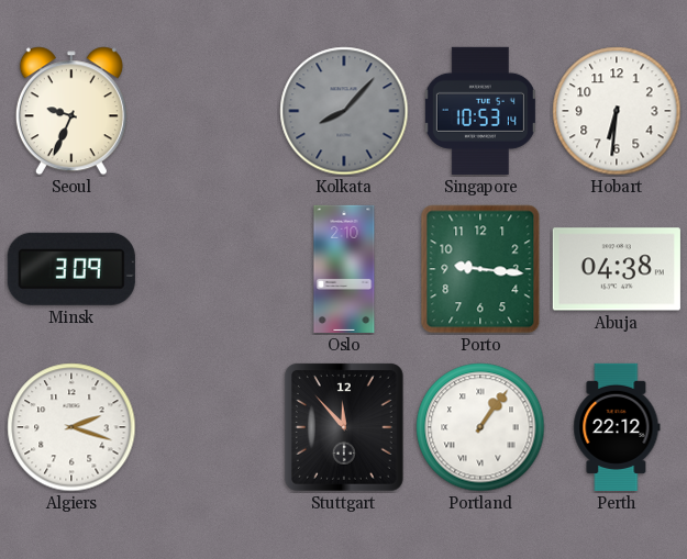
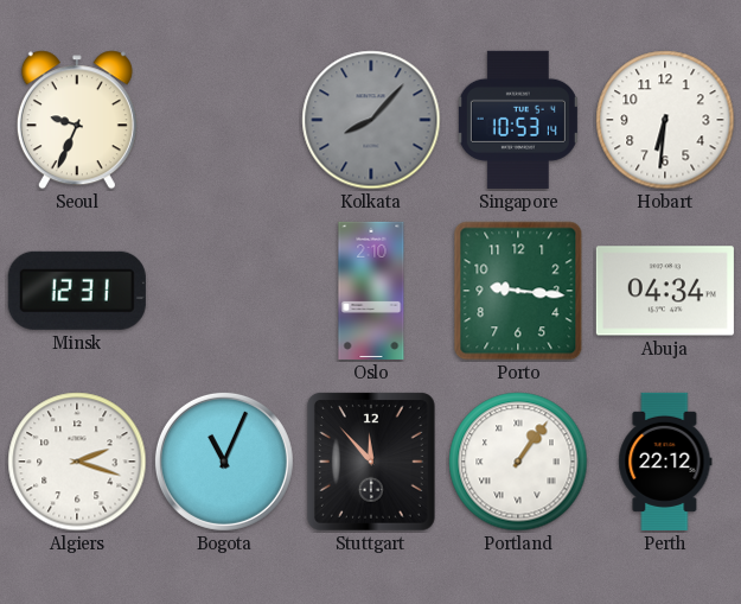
Minsk: 3:09 -> 12:31
Abuja: 04:38 -> 04:34
Bogota: none -> 11:04
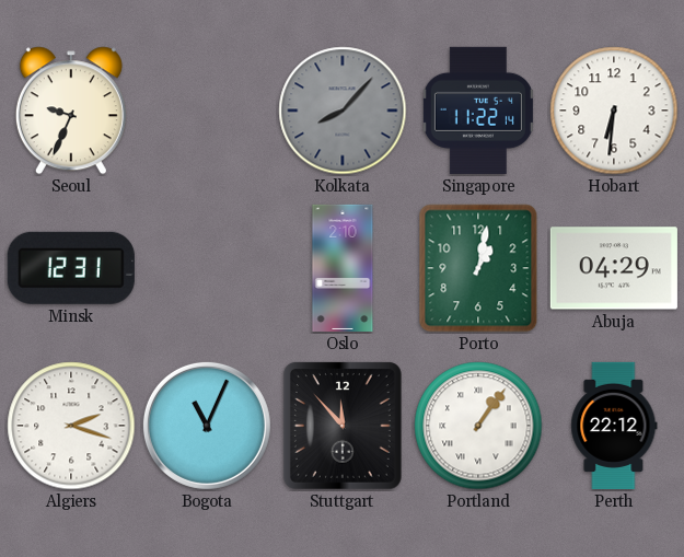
Singapore: 10:53 -> 11:22
Porto: 9:16 -> 1:02
Abuja: 04:34 -> 04:29
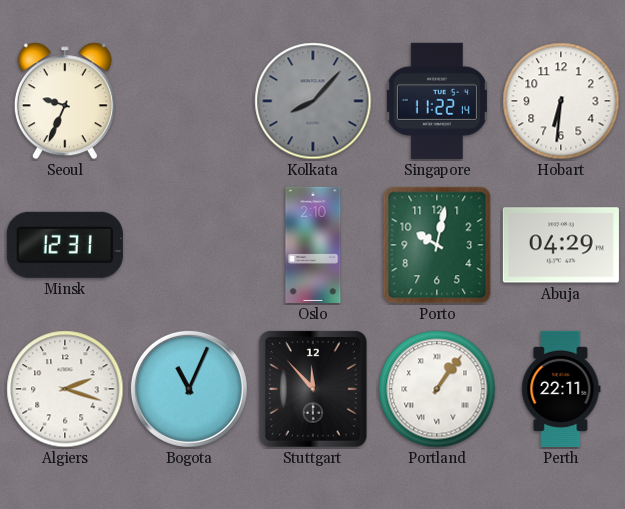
Porto: 1:02 -> 10:02
Perth: 22:12 -> 22:11
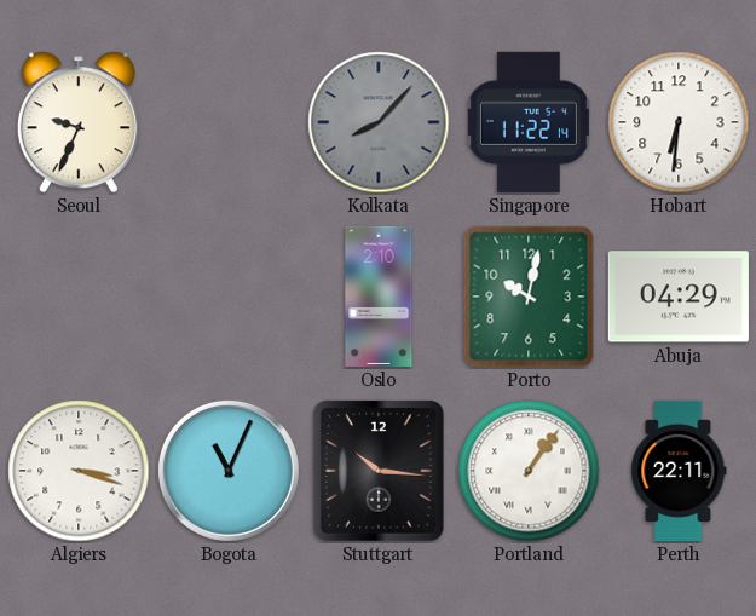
Minsk: 12:31 -> none
Algiers: 2:18 -> 3:18
Stuttgart: 11:53 -> 10:16
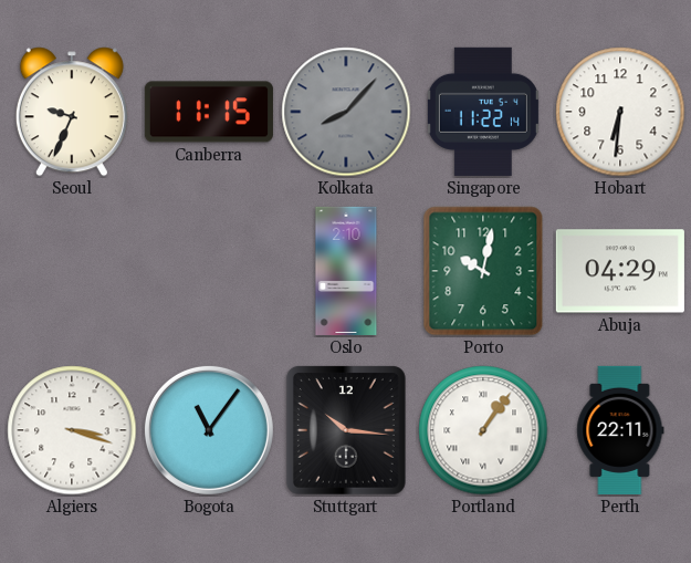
Canberra: none -> 11:15
Bogota: 11:04 -> 11:06
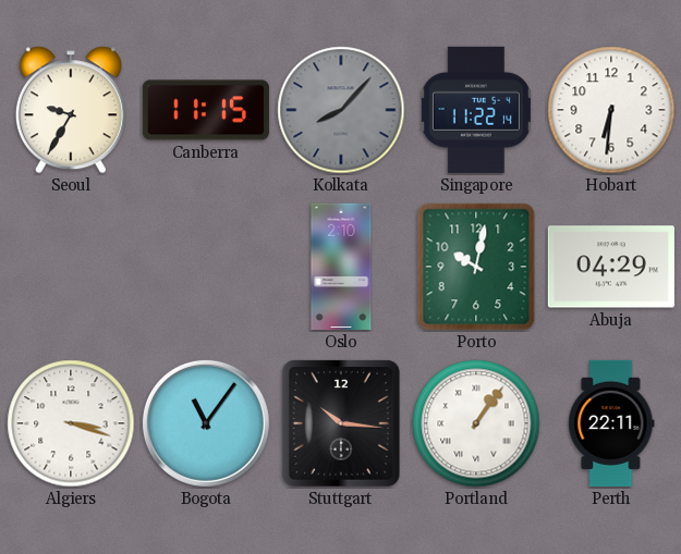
Seoul: 9:34 -> 9:35
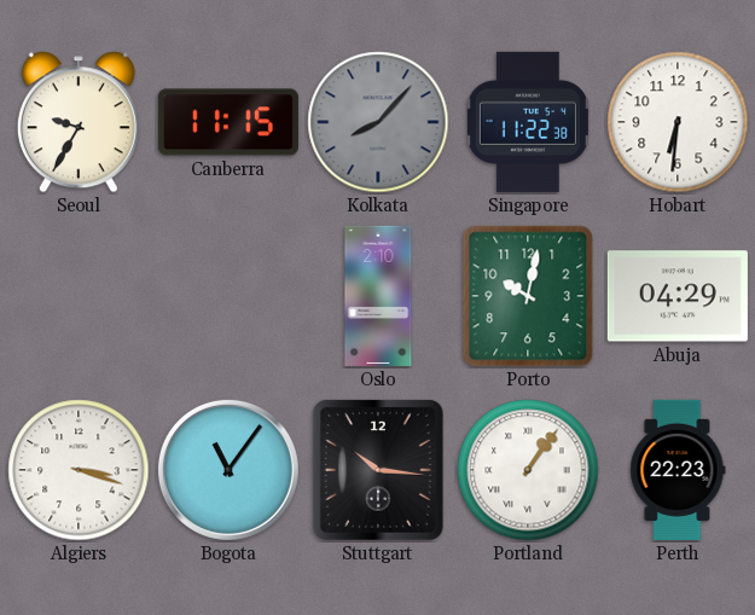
Singapore: 11:22:14 -> 11:22:38
Perth: 22:11 -> 22:23
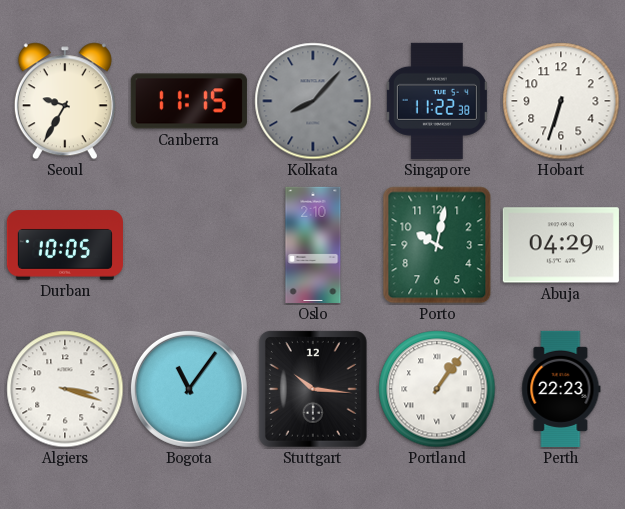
Hobart: 6:31 -> 6:33
Durban: none -> 10:05
